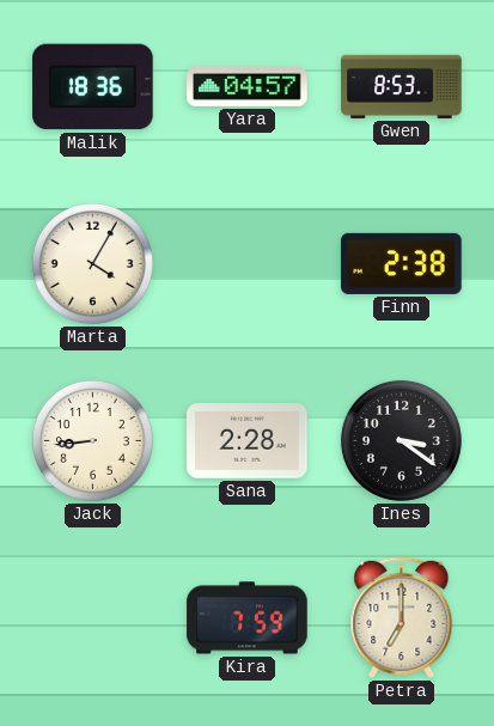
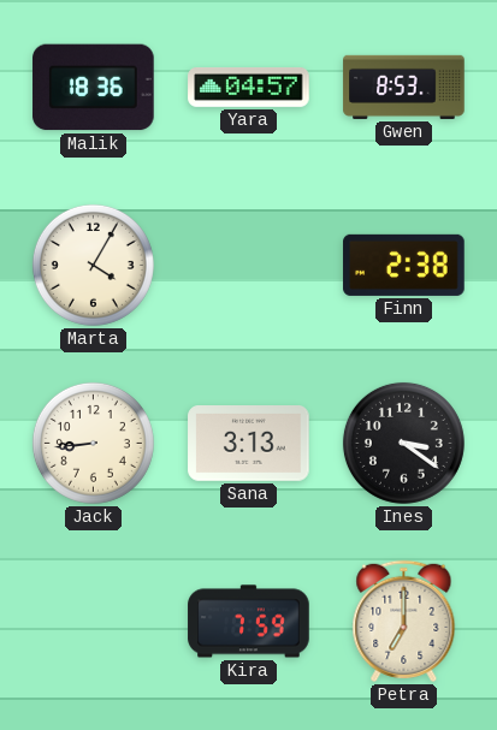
Sana: 2:28 -> 3:13
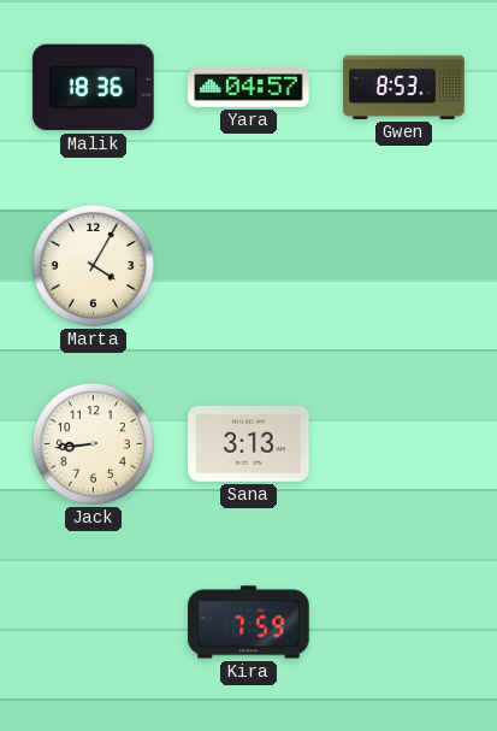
Finn: 2:38 -> none
Ines: 3:21 -> none
Petra: 7:00 -> none
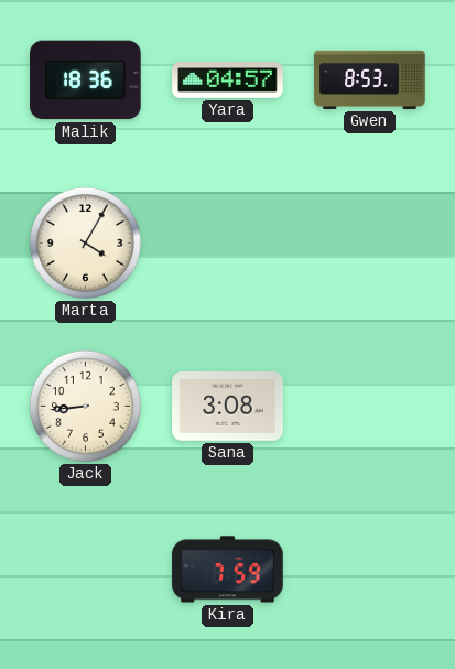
Sana: 3:13 -> 3:08
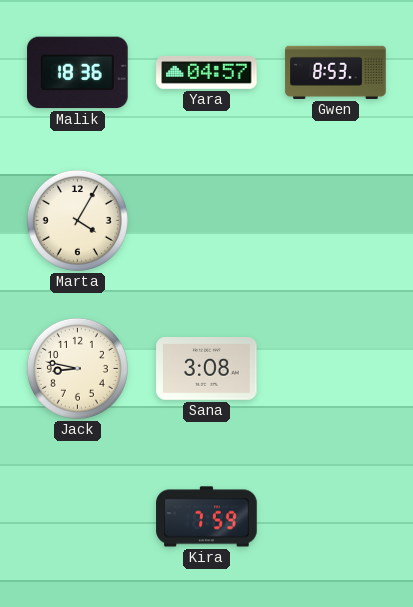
Jack: 8:44 -> 8:47
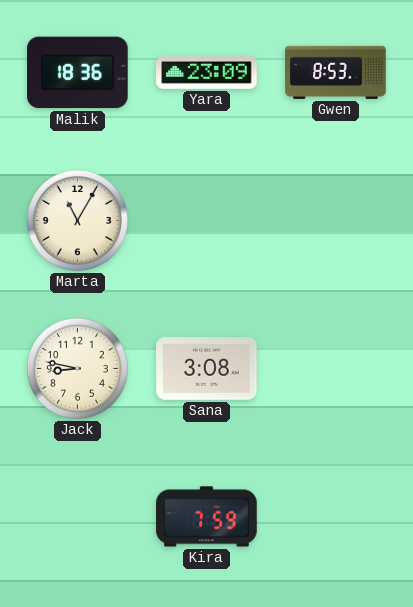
Yara: 04:57 -> 23:09
Marta: 4:05 -> 11:05
